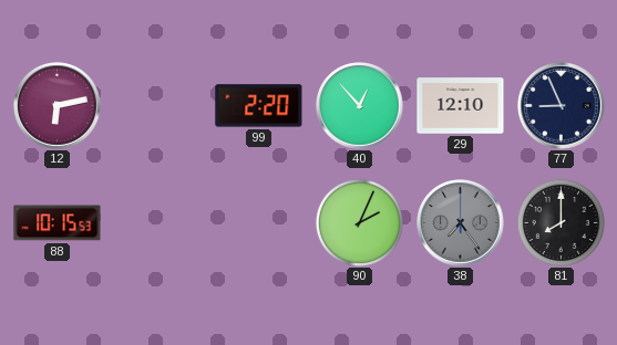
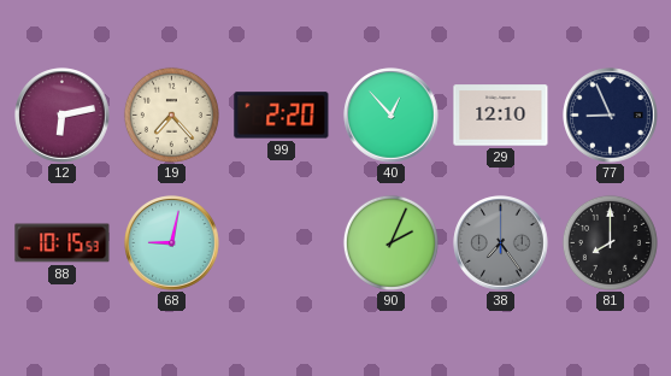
19: none -> 7:23
68: none -> 9:02
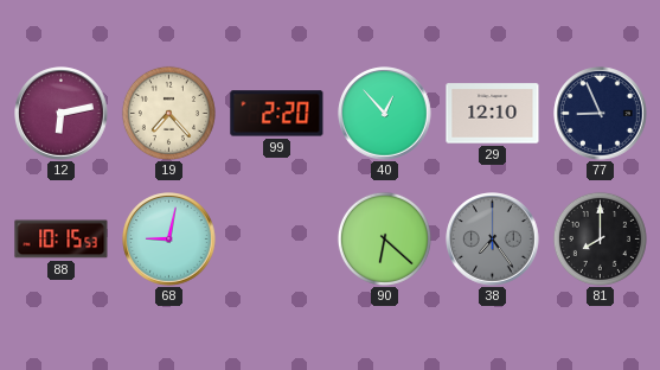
90: 2:04 -> 6:22
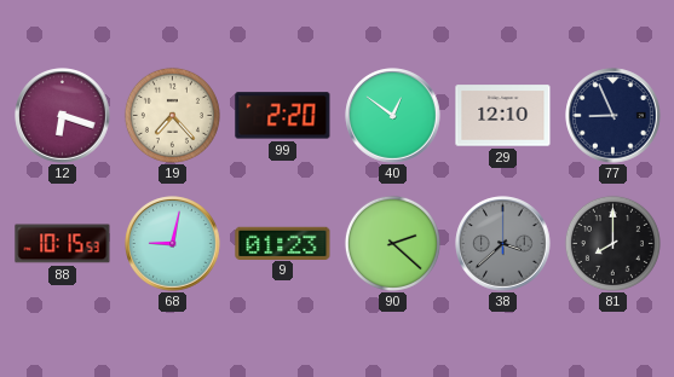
12: 6:13 -> 6:18
40: 12:53 -> 12:51
9: none -> 01:23
90: 6:22 -> 2:22
38: 7:24 -> 3:38
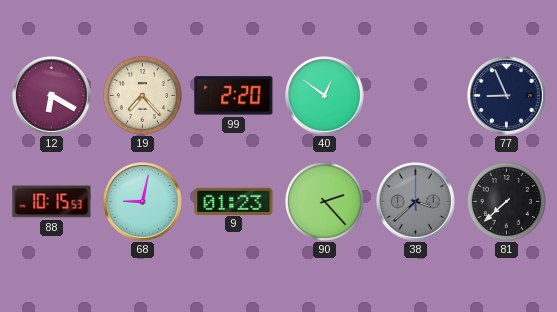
12: 6:18 -> 6:20
29: 12:10 -> none
90: 2:22 -> 2:23
81: 8:00 -> 7:38
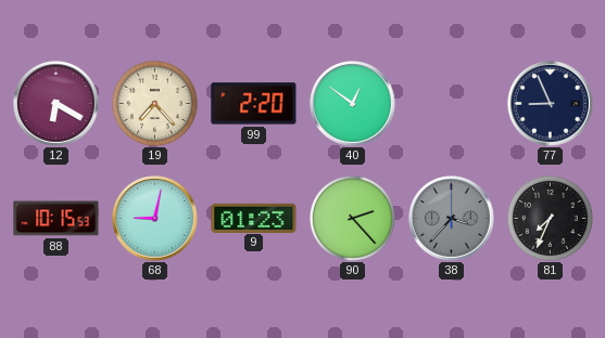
38: 3:38 -> 3:37
81: 7:38 -> 7:34
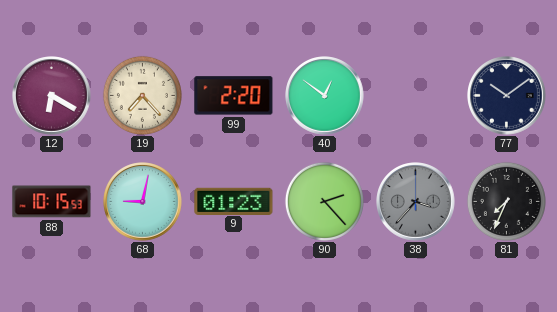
77: 8:56 -> 10:09
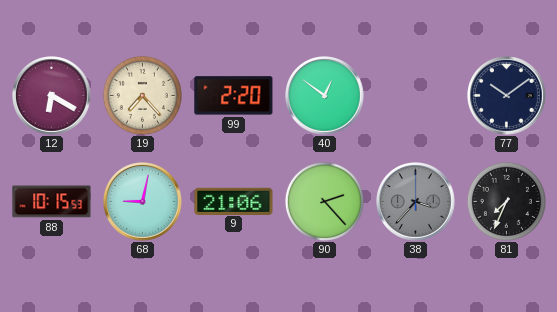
9: 01:23 -> 21:06
